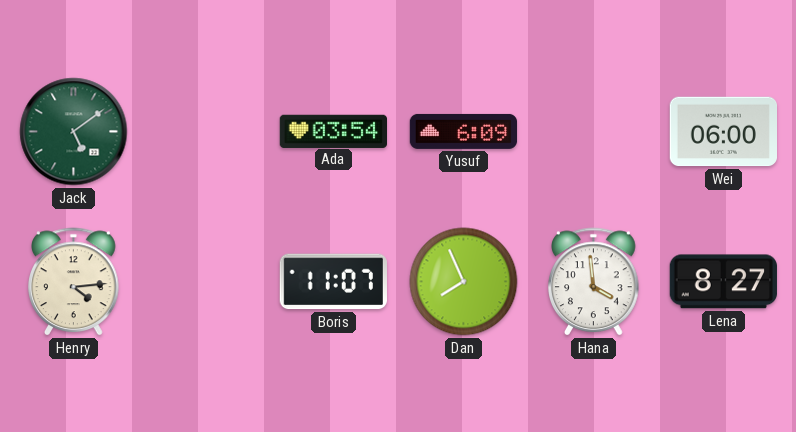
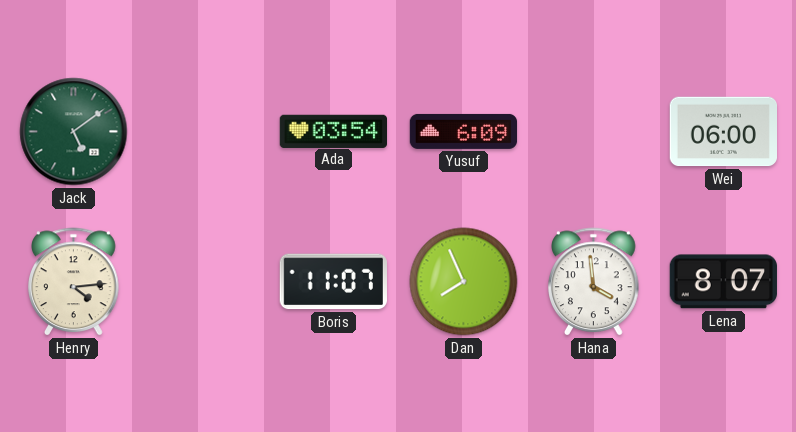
Lena: 8:27 -> 8:07
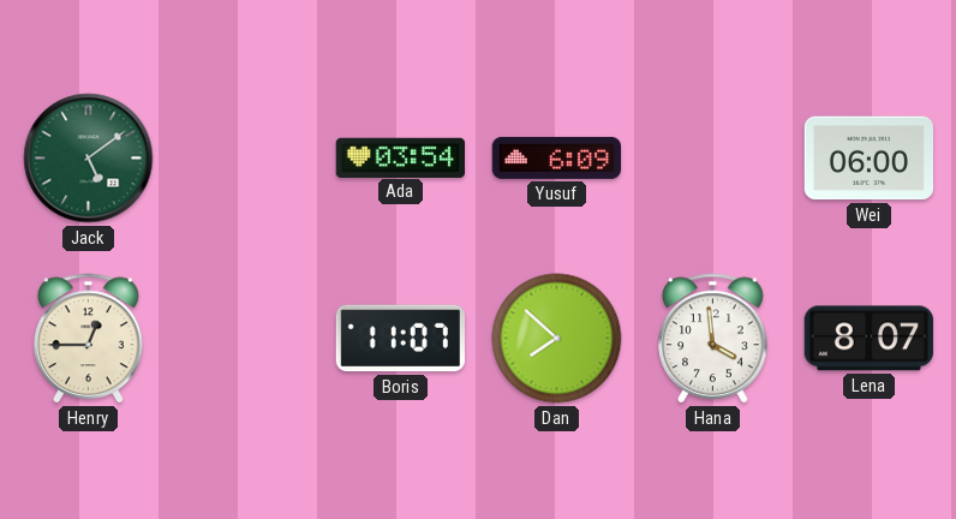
Henry: 4:14 -> 12:45
Dan: 7:56 -> 7:52
